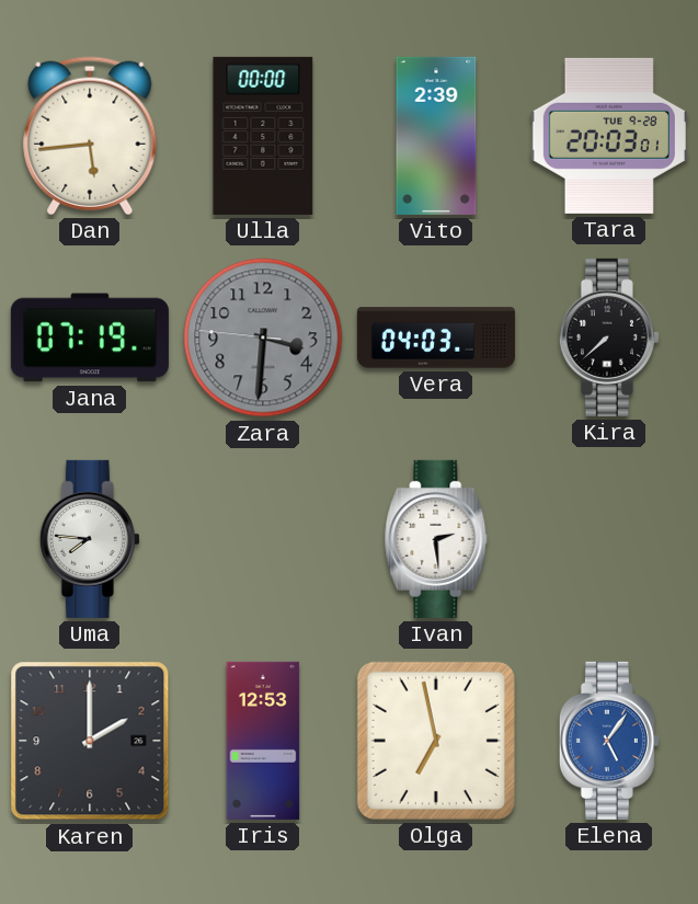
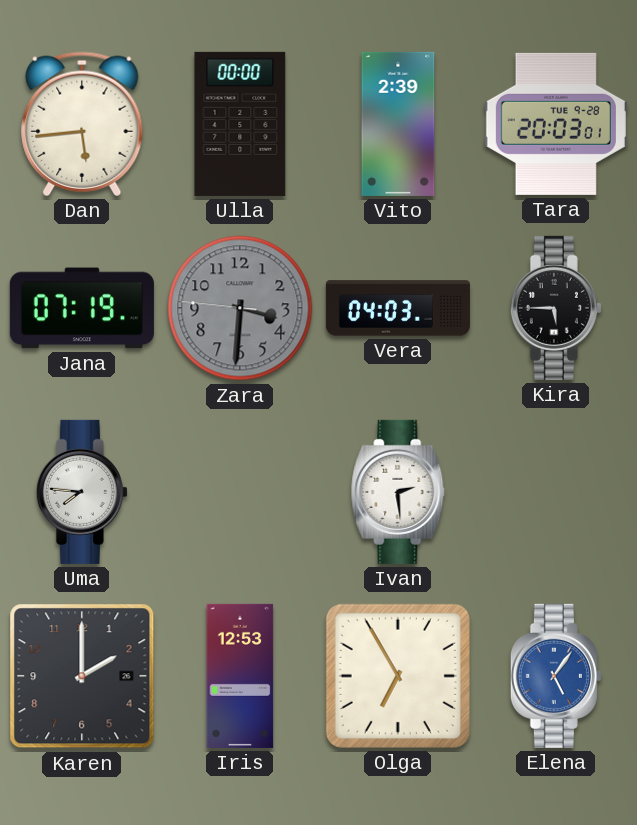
Kira: 7:38 -> 5:45
Olga: 6:58 -> 6:55
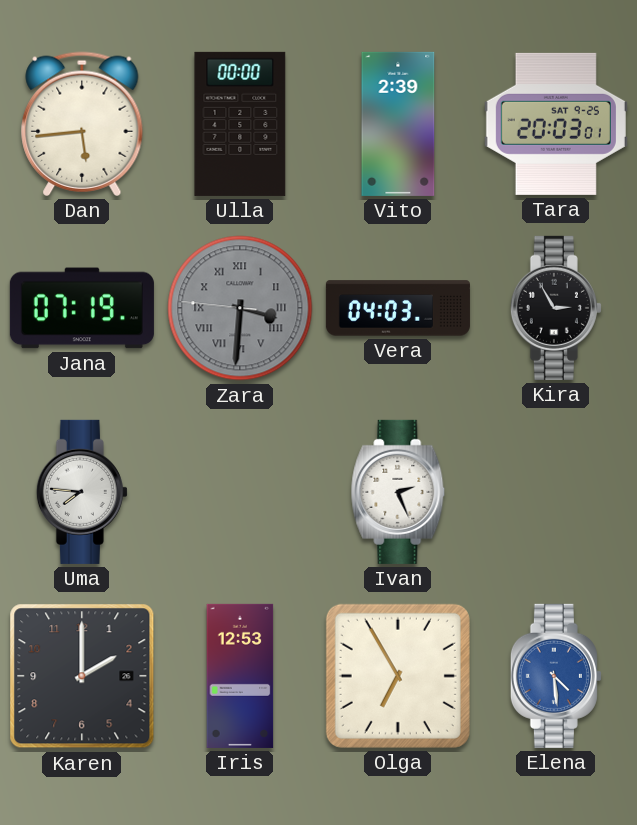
Tara date: TUE 9-28 -> SAT 9-25
Zara numerals: Arabic -> Roman
Kira: 5:45 -> 2:55
Ivan: 2:29 -> 2:26
Elena: 5:06 -> 4:29
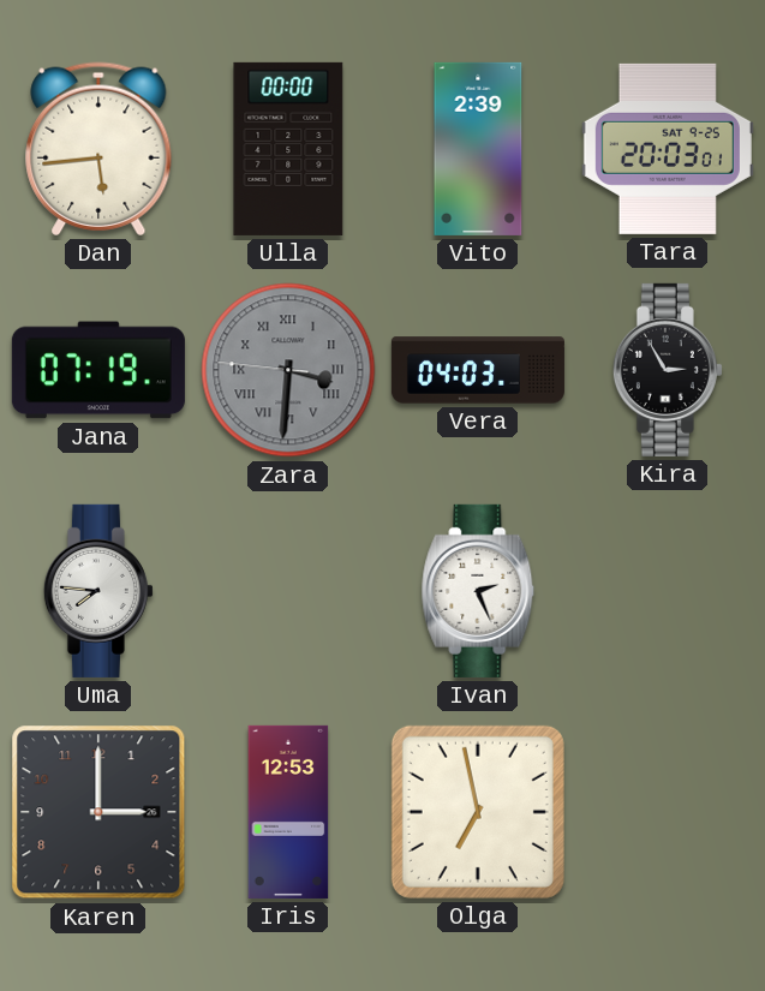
Karen: 2:00 -> 3:00
Olga: 6:55 -> 6:58
Elena: 4:29 -> none
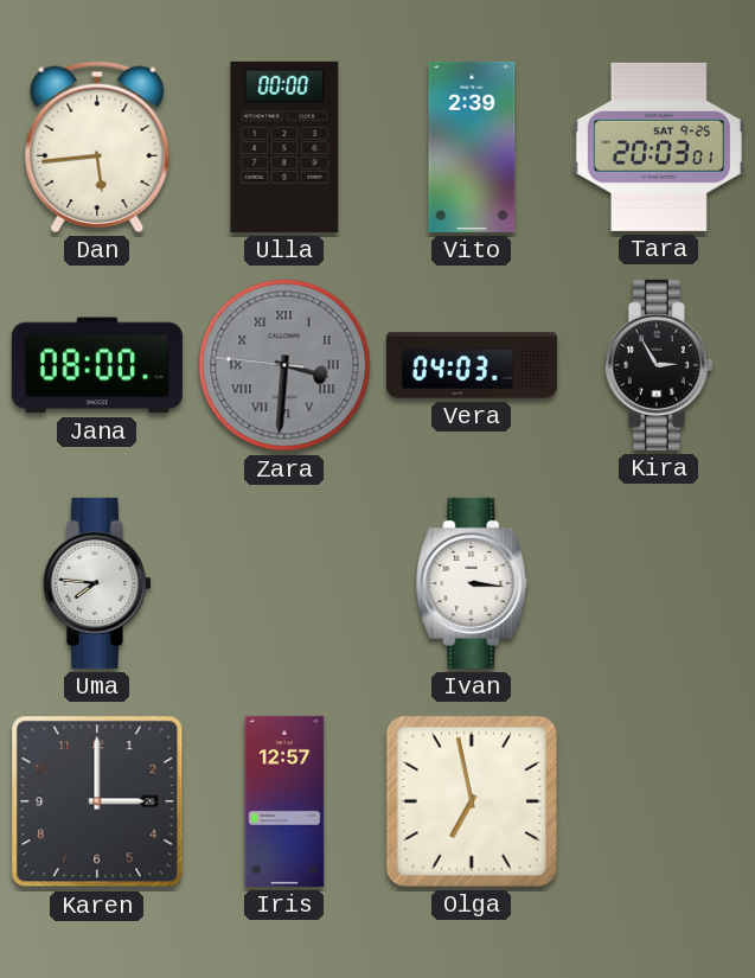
Jana: 07:19 -> 08:00
Ivan: 2:26 -> 3:16
Iris: 12:53 -> 12:57
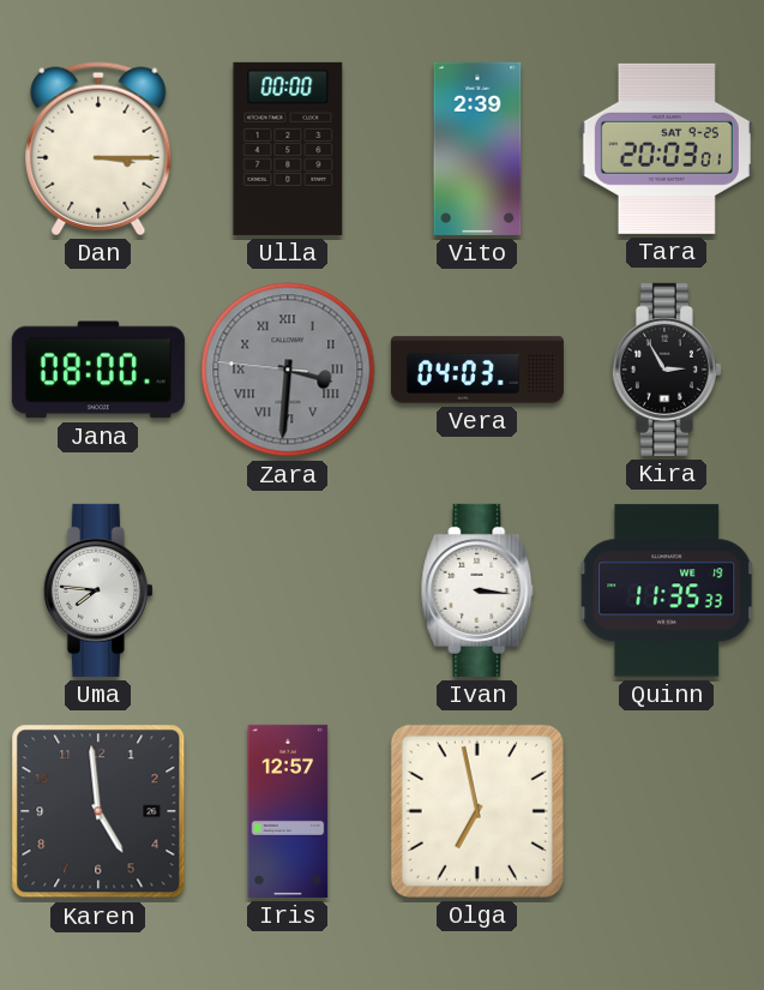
Dan: 5:44 -> 3:15
Quinn: none -> 11:35
Karen: 3:00 -> 4:59
